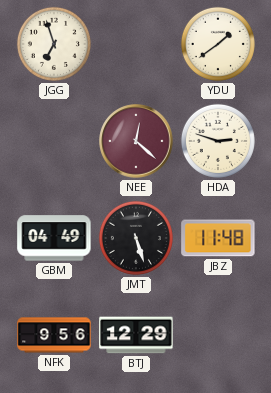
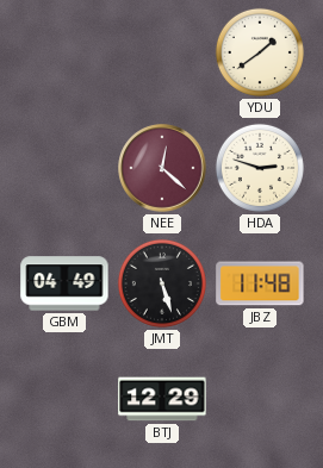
JGG: 6:57 -> none
NFK: 9:56 -> none
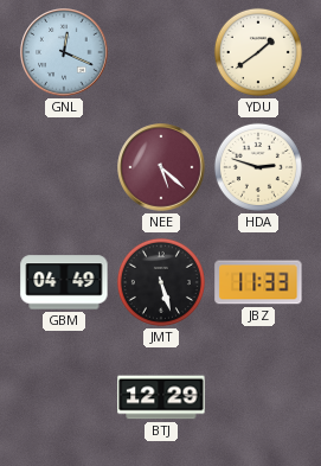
GNL: none -> 12:19
NEE: 12:22 -> 5:22
JBZ: 11:48 -> 11:33
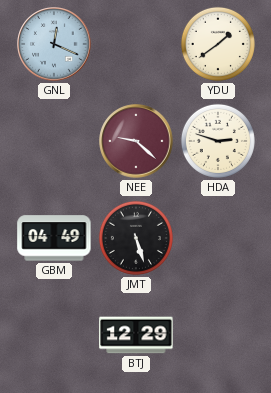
NEE: 5:22 -> 9:22
JBZ: 11:33 -> none
